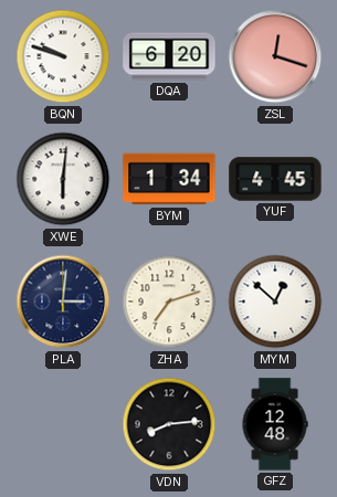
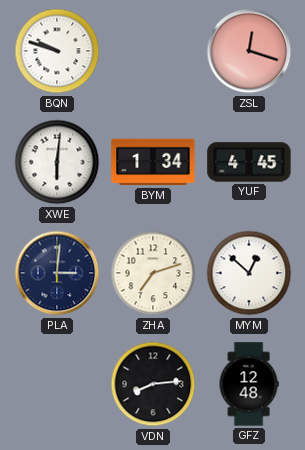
DQA: 6:20 -> none
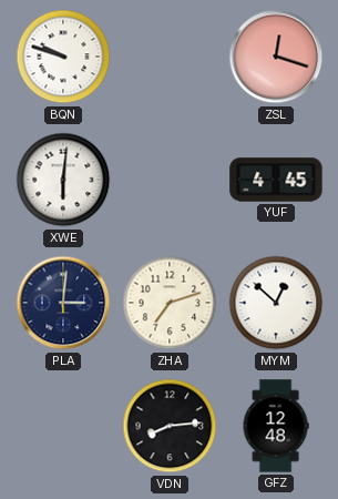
BYM: 1:34 -> none
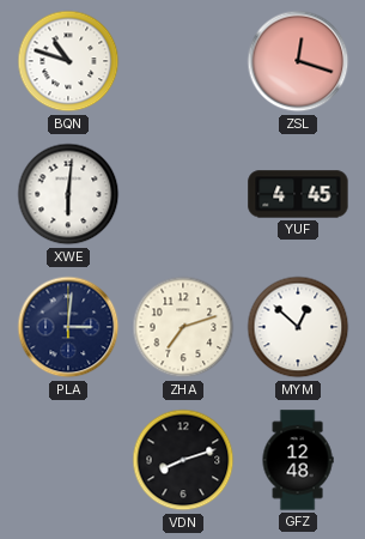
BQN: 9:48 -> 10:48
VDN: 8:14 -> 8:12
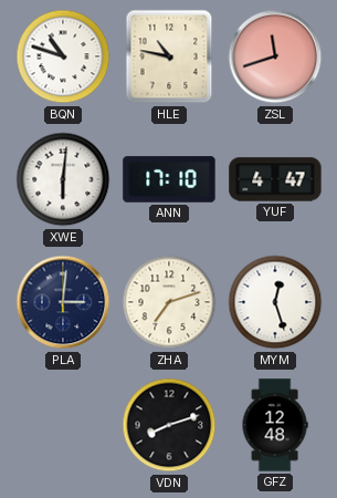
HLE: none -> 10:47
ZSL: 12:18 -> 11:42
ANN: none -> 17:10
YUF: 4:45 -> 4:47
MYM: 12:52 -> 12:27
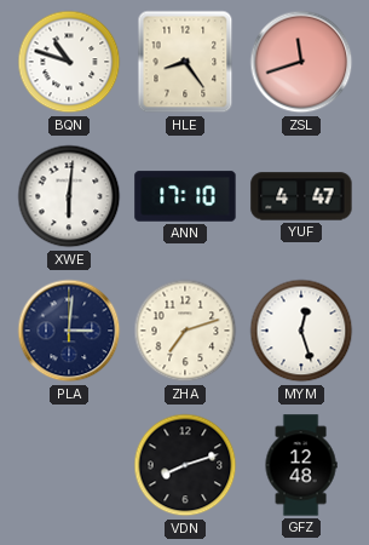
HLE: 10:47 -> 8:24
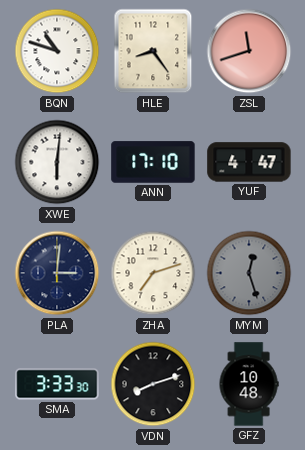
MYM dial: white -> grey
SMA: none -> 3:33
GFZ: 12:48 -> 10:48
